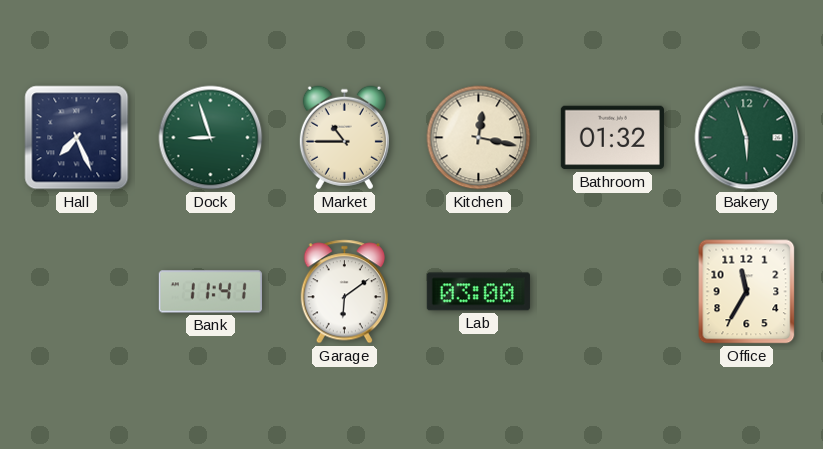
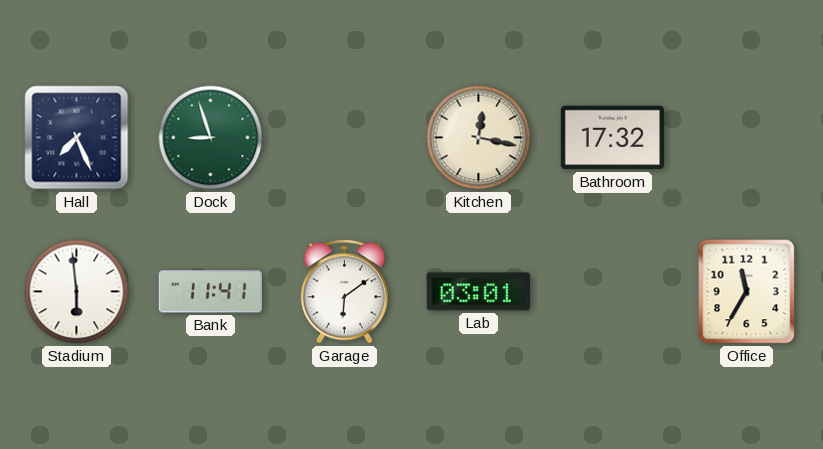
Market: 10:45 -> none
Bathroom: 01:32 -> 17:32
Bakery: 5:57 -> none
Stadium: none -> 5:59
Lab: 03:00 -> 03:01
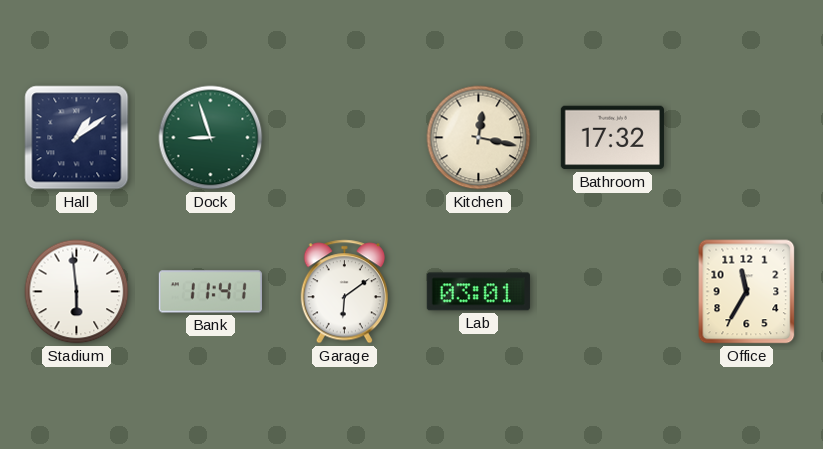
Hall: 7:26 -> 1:09
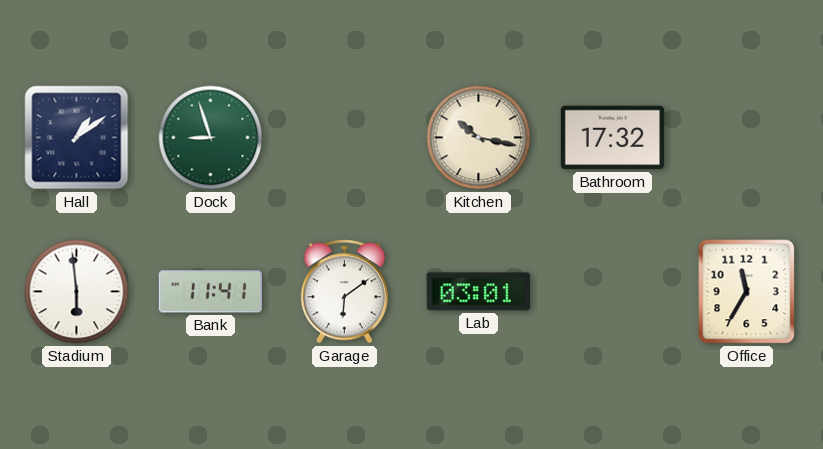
Kitchen: 12:17 -> 10:17
